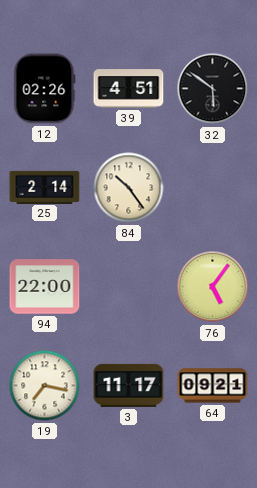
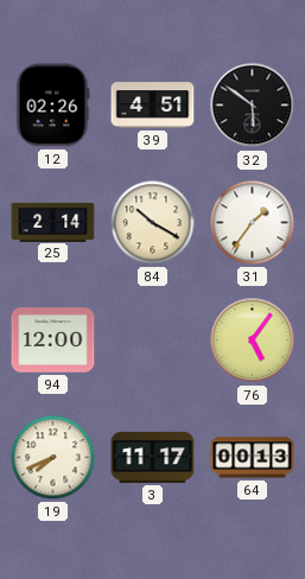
84: 10:24 -> 10:20
31: none -> 1:36
94: 22:00 -> 12:00
19: 7:17 -> 7:41
64: 09:21 -> 00:13
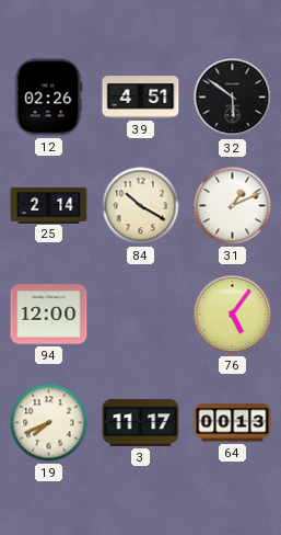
31: 1:36 -> 1:11
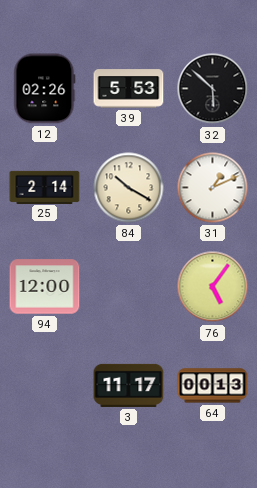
39: 4:51 -> 5:53
32: 5:51 -> 5:52
19: 7:41 -> none
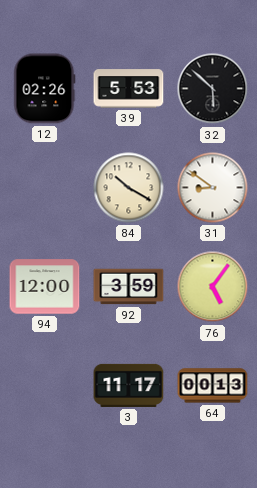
25: 2:14 -> none
31: 1:11 -> 8:51
92: none -> 3:59
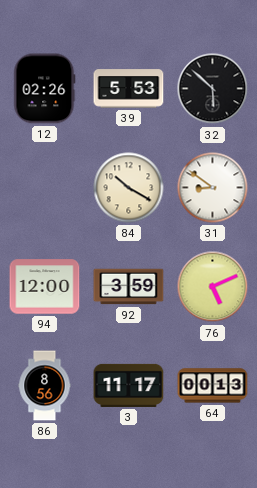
76: 5:06 -> 5:11
86: none -> 8:56
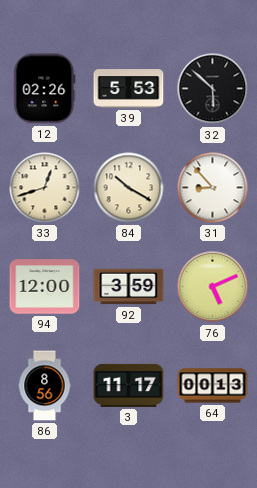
33: none -> 12:42
31: 8:51 -> 8:53
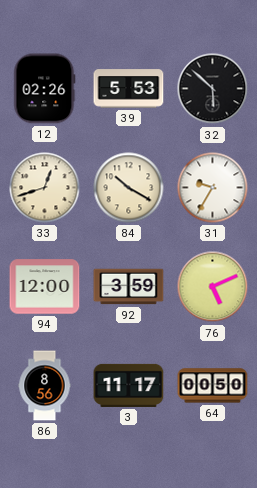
31: 8:53 -> 9:35
64: 00:13 -> 00:50
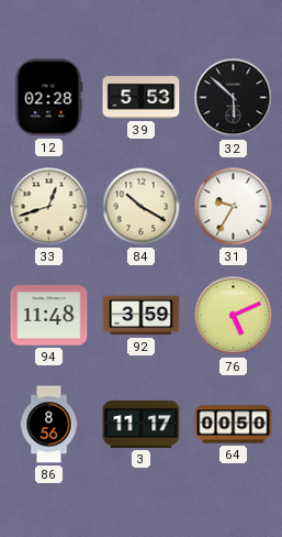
12: 02:26 -> 02:28
94: 12:00 -> 11:48
